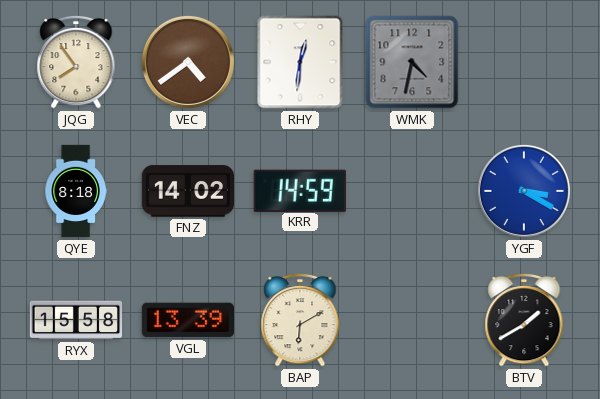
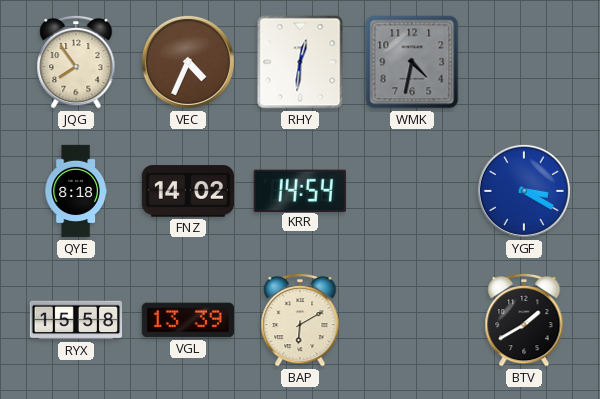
VEC: 4:39 -> 4:34
KRR: 14:59 -> 14:54
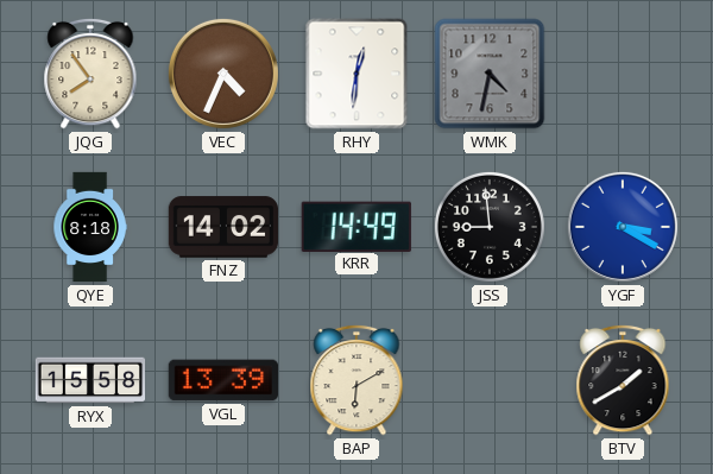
KRR: 14:54 -> 14:49
JSS: none -> 8:59
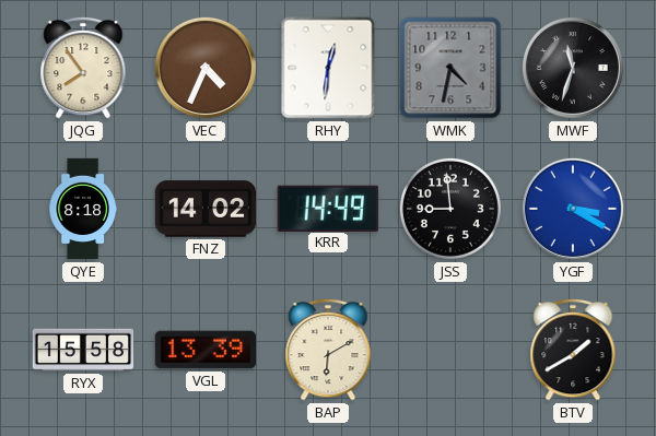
MWF: none -> 11:33
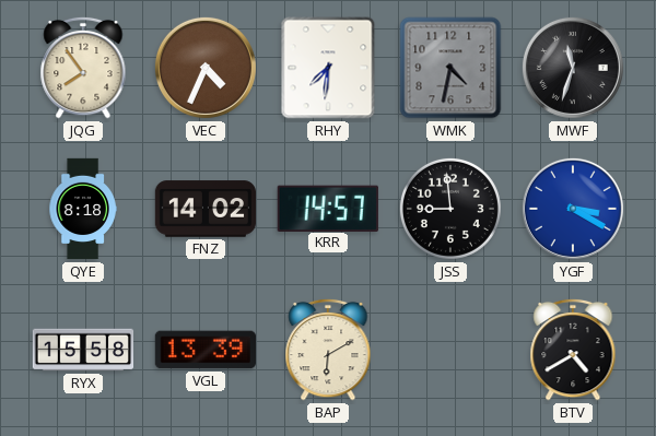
RHY: 12:31 -> 7:31
KRR: 14:49 -> 14:57
BTV: 1:40 -> 4:40
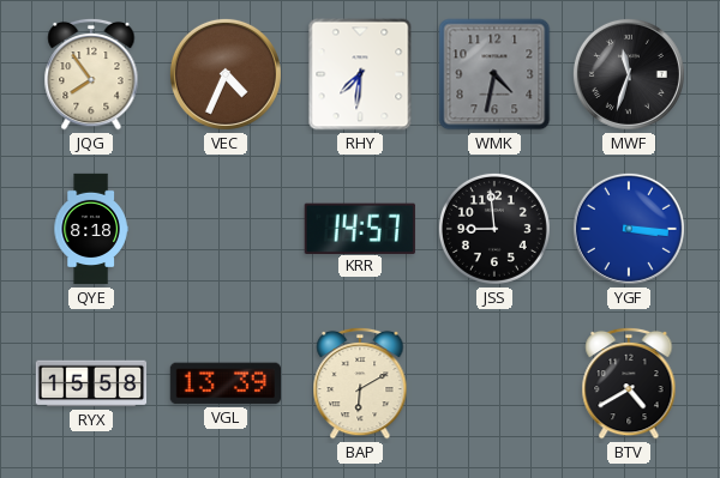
FNZ: 14:02 -> none
YGF: 3:20 -> 3:16
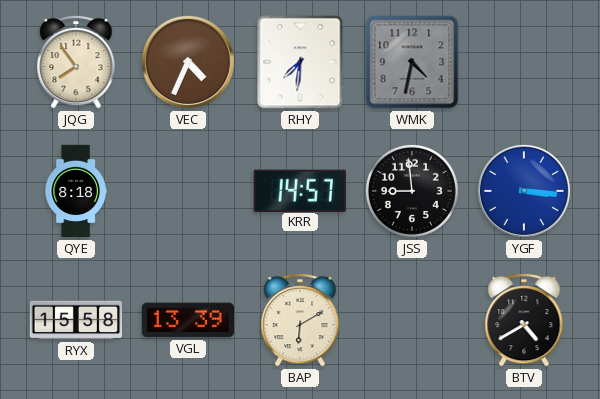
MWF: 11:33 -> none
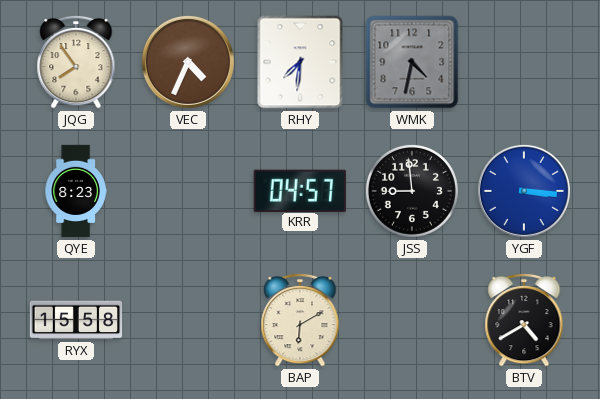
QYE: 8:18 -> 8:23
KRR: 14:57 -> 04:57
VGL: 13:39 -> none
